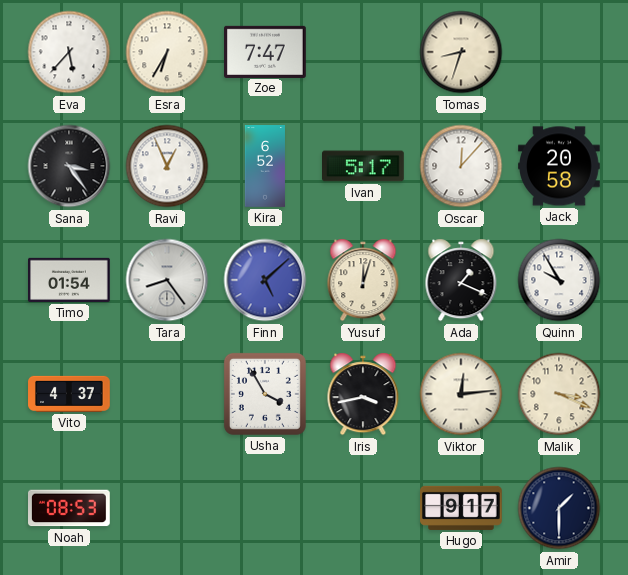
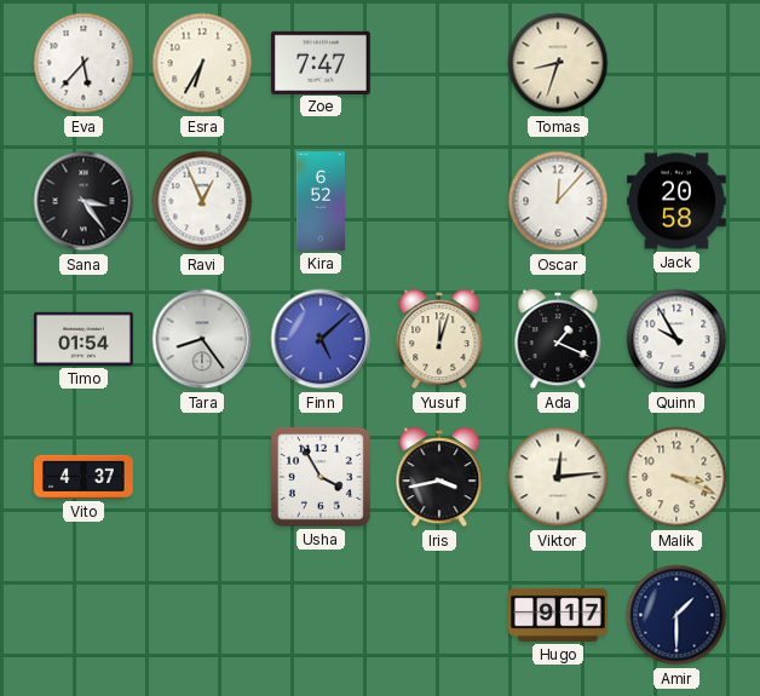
Ivan: 5:17 -> none
Noah: 08:53 -> none
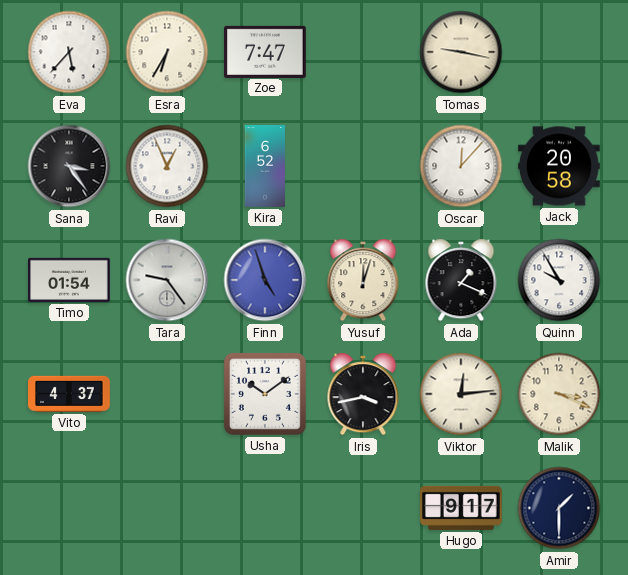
Tomas: 8:33 -> 9:17
Tara: 8:24 -> 9:24
Finn: 5:08 -> 4:57
Usha: 3:55 -> 10:09
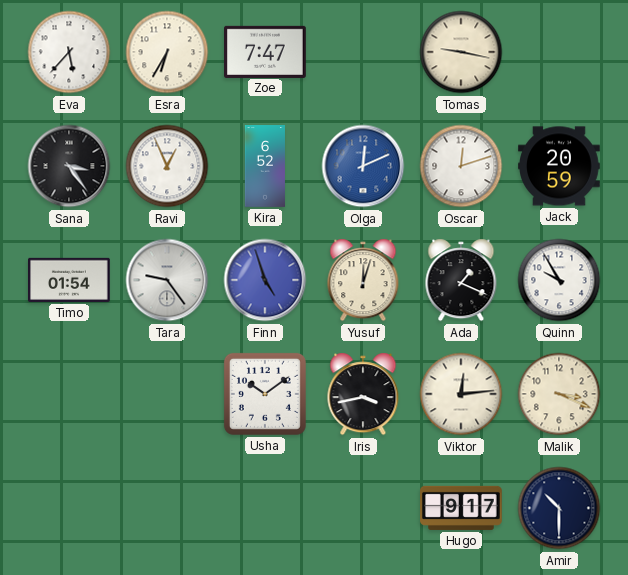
Olga: none -> 12:11
Oscar: 12:07 -> 12:12
Jack: 20:58 -> 20:59
Vito: 4:37 -> none
Amir: 1:30 -> 10:30
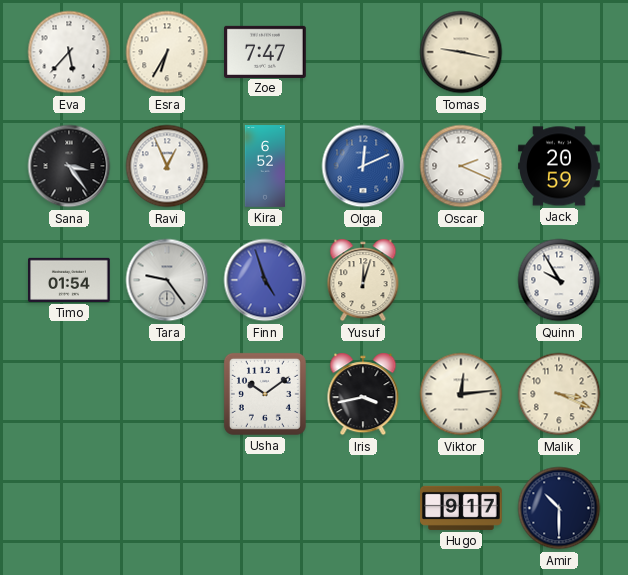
Oscar: 12:12 -> 2:19
Ada: 1:19 -> none
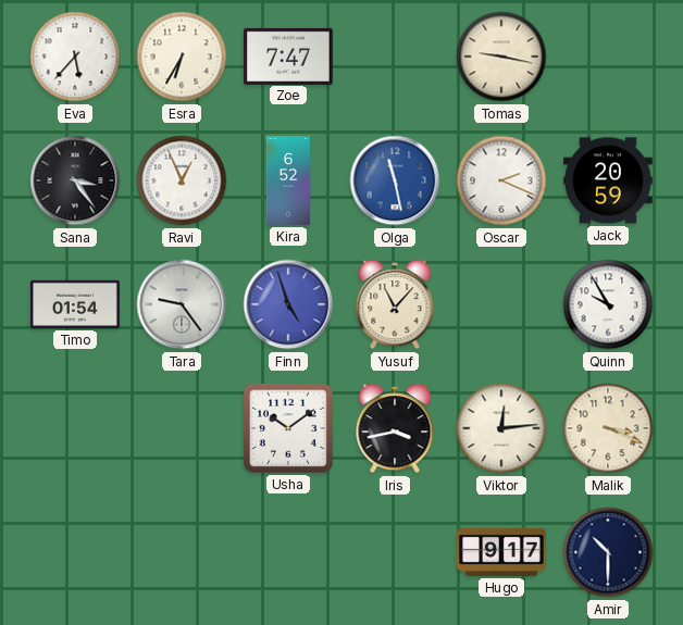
Olga: 12:11 -> 11:28
Yusuf: 12:03 -> 11:07
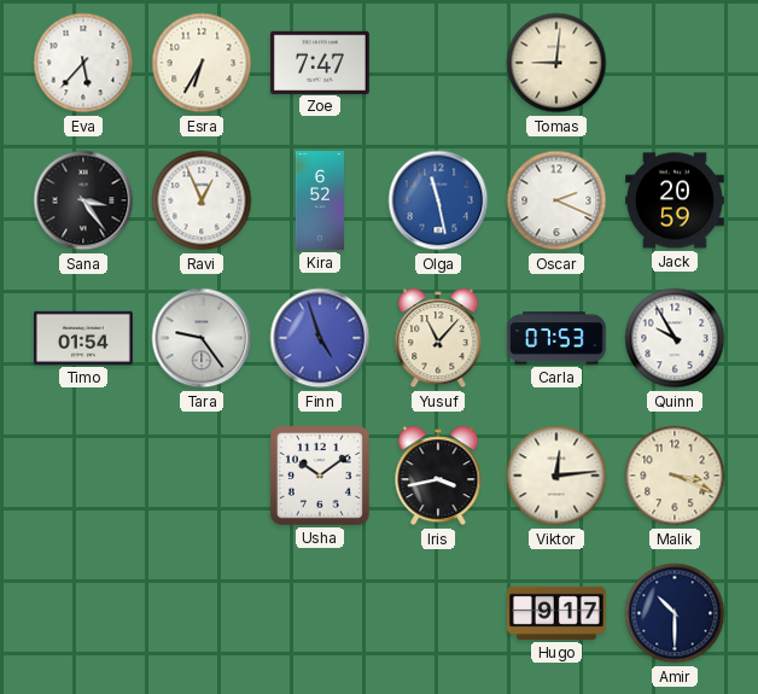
Tomas: 9:17 -> 9:01
Carla: none -> 07:53
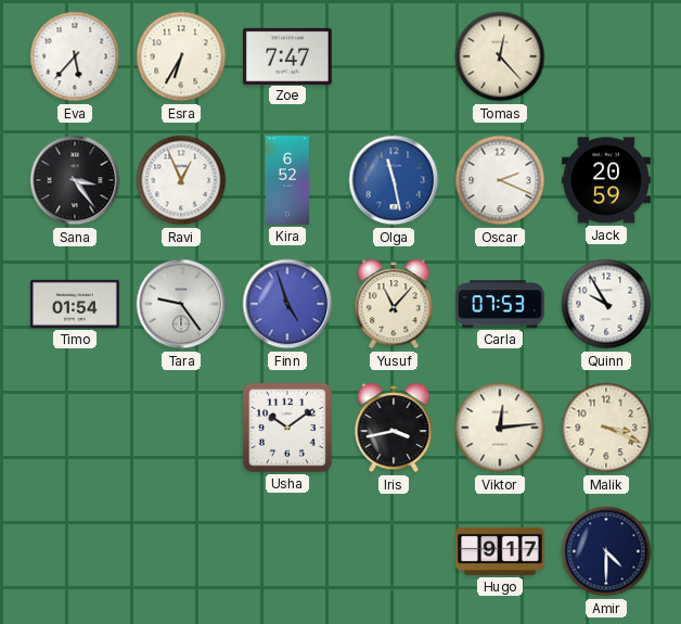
Tomas: 9:01 -> 12:23
Amir: 10:30 -> 4:30
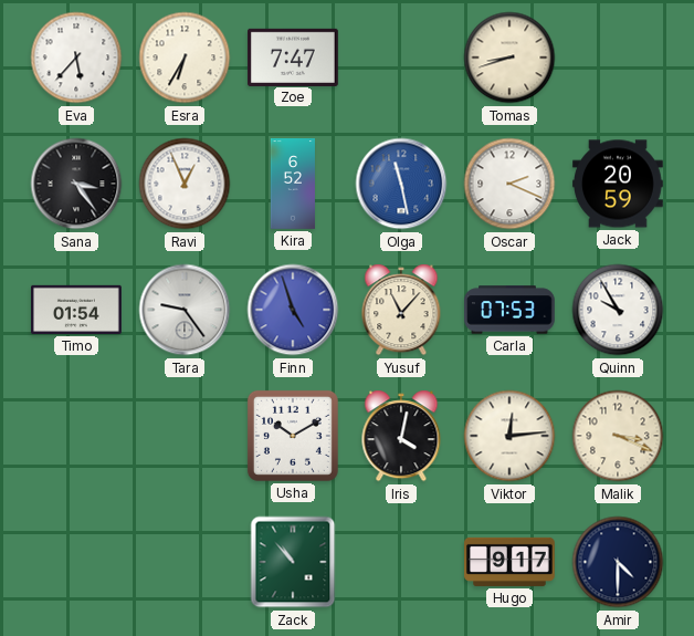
Tomas: 12:23 -> 8:42
Usha: 10:09 -> 10:10
Iris: 3:43 -> 4:02
Zack: none -> 10:53
